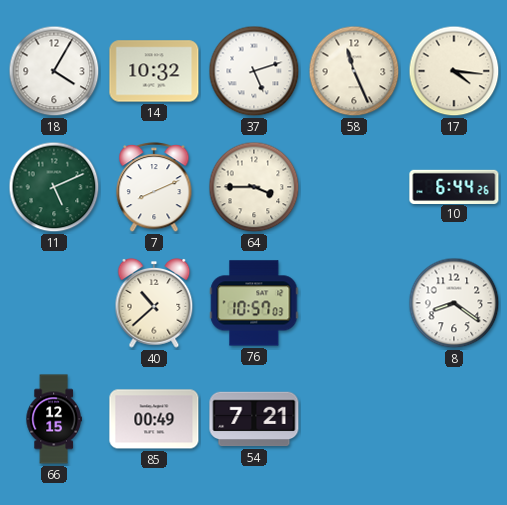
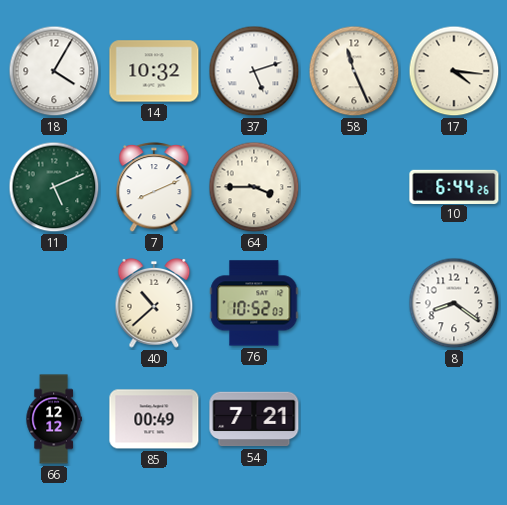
76: 10:57 -> 10:52
66: 12:15 -> 12:12
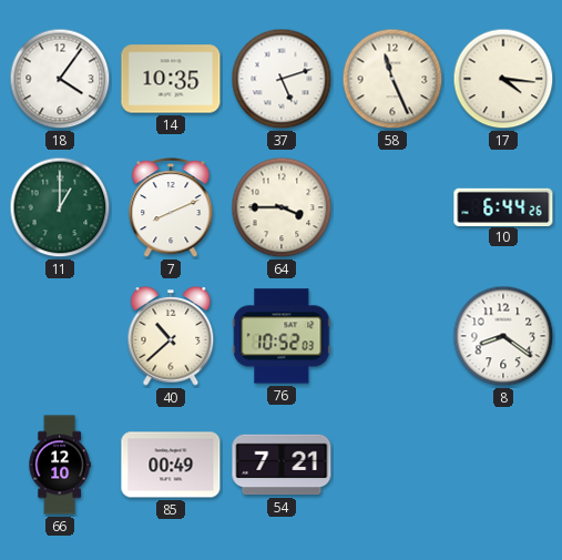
18: 4:05 -> 4:06
14: 10:32 -> 10:35
11: 5:11 -> 1:00
66: 12:12 -> 12:10
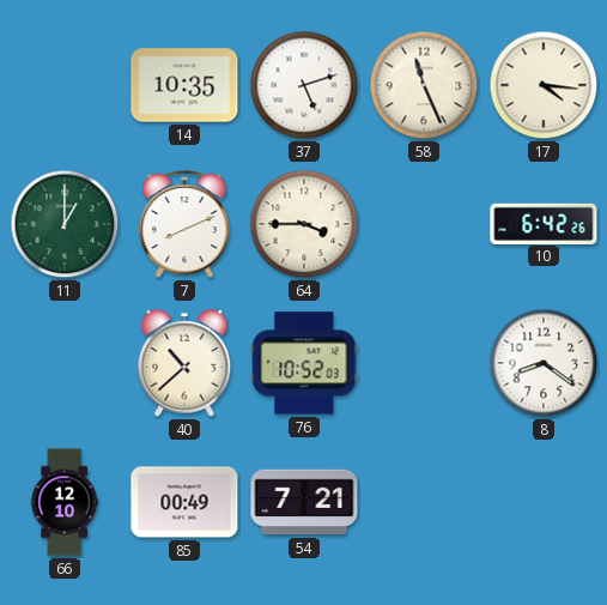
18: 4:06 -> none
10: 6:44 -> 6:42
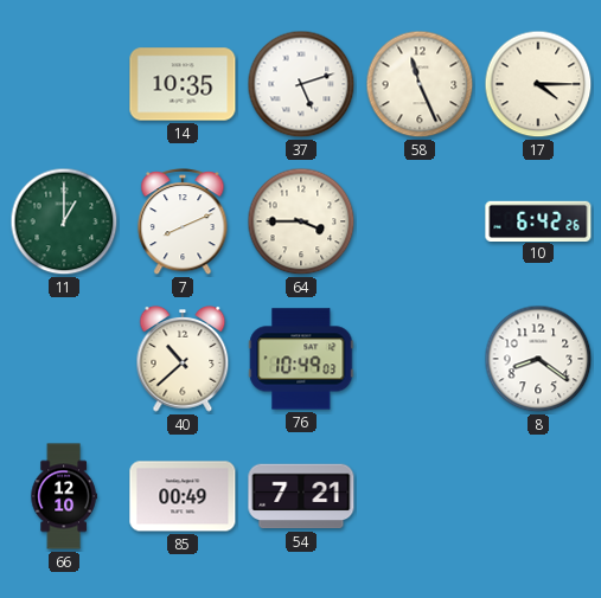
17: 4:16 -> 4:15
76: 10:52 -> 10:49
